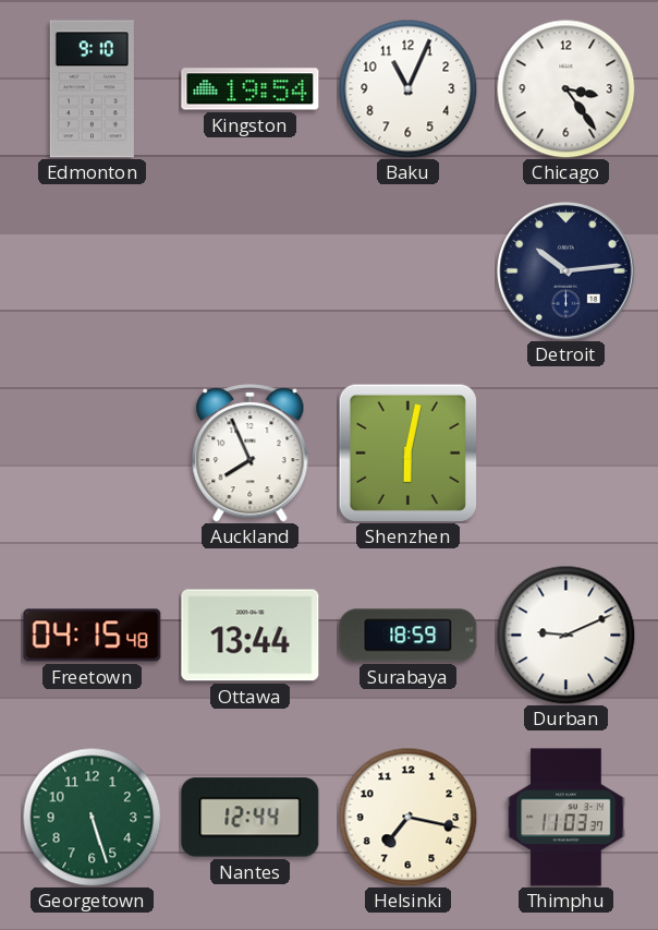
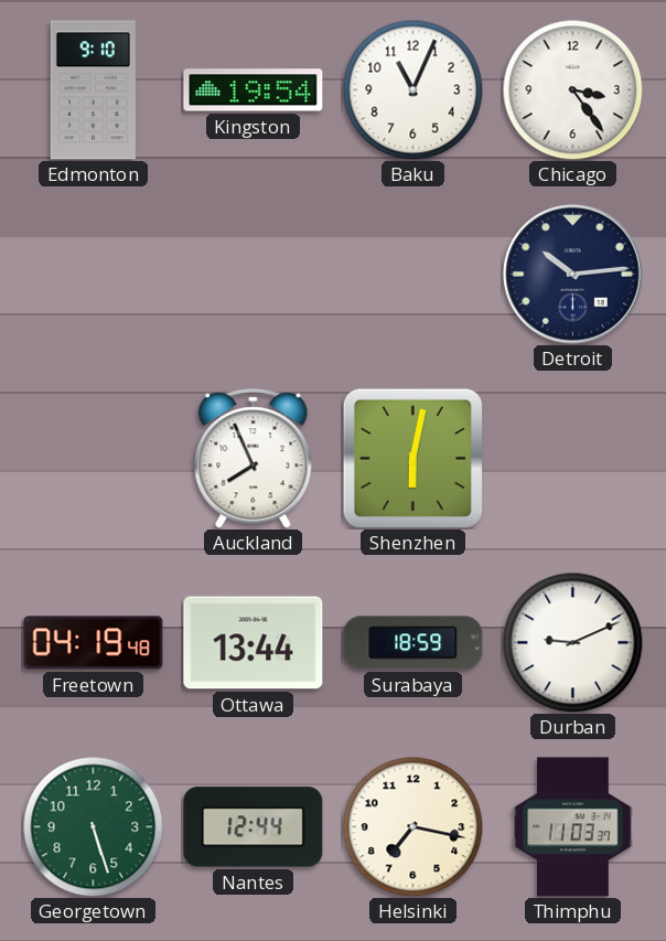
Freetown: 04:15 -> 04:19
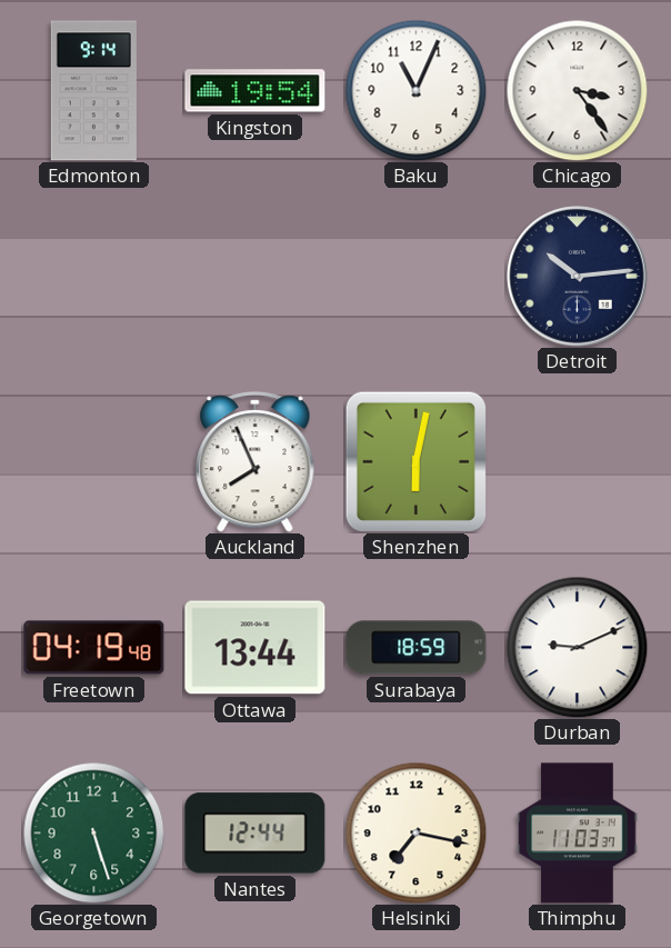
Edmonton: 9:10 -> 9:14
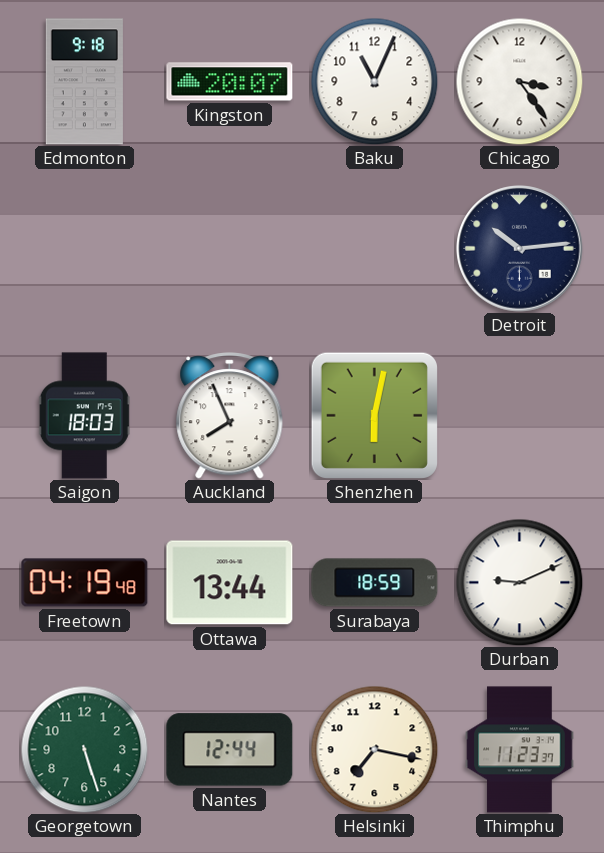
Edmonton: 9:14 -> 9:18
Kingston: 19:54 -> 20:07
Saigon: none -> 18:03
Thimphu: 11:03 -> 11:23
